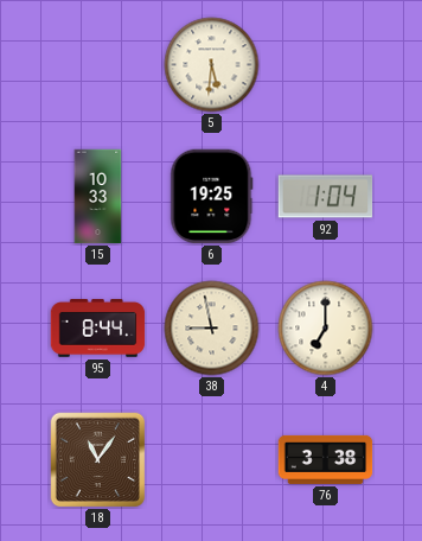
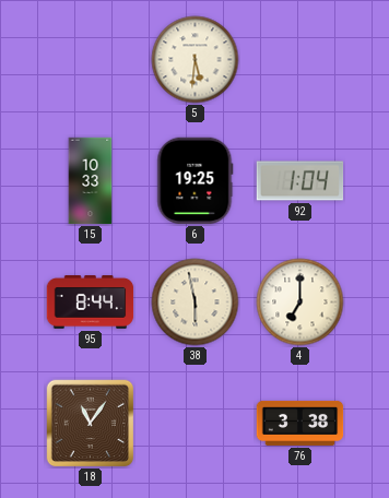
38: 8:58 -> 5:58
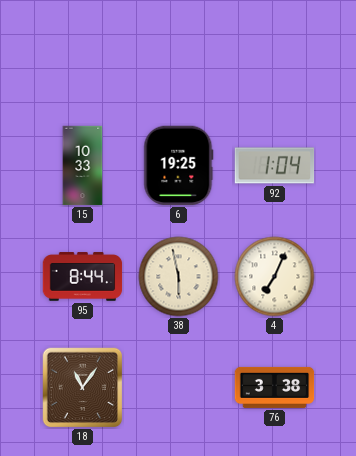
5: 5:31 -> none
4: 7:00 -> 7:04
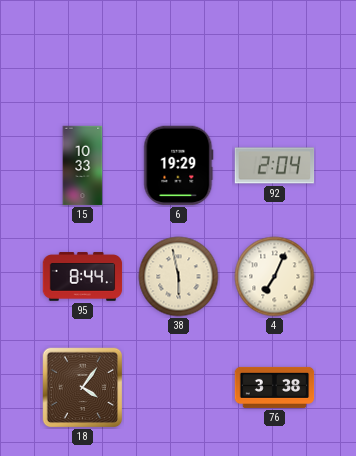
6: 19:25 -> 19:29
92: 1:04 -> 2:04
18: 11:06 -> 4:06
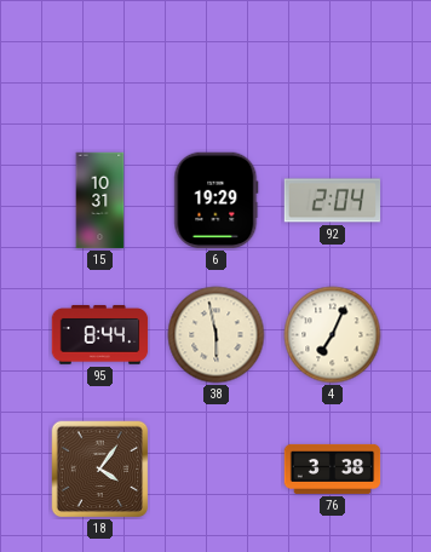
15: 10:33 -> 10:31
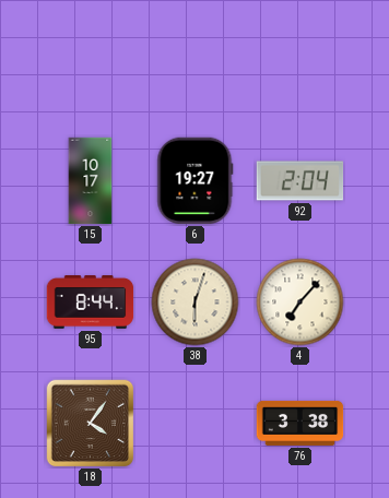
15: 10:31 -> 10:17
6: 19:29 -> 19:27
38: 5:58 -> 6:03
4: 7:04 -> 7:07
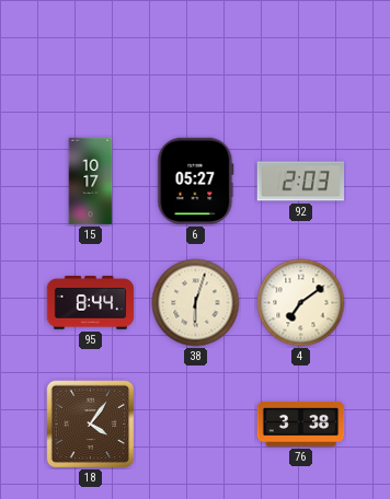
6: 19:27 -> 05:27
92: 2:04 -> 2:03
4: 7:07 -> 7:09
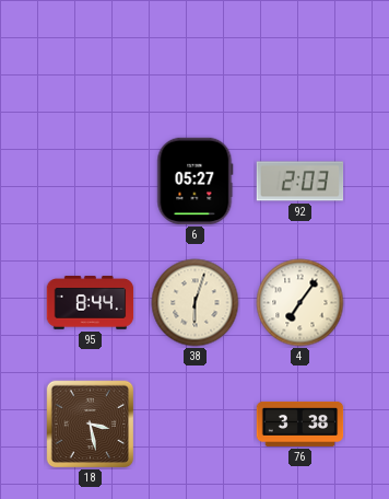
15: 10:17 -> none
4: 7:09 -> 7:06
18: 4:06 -> 3:28
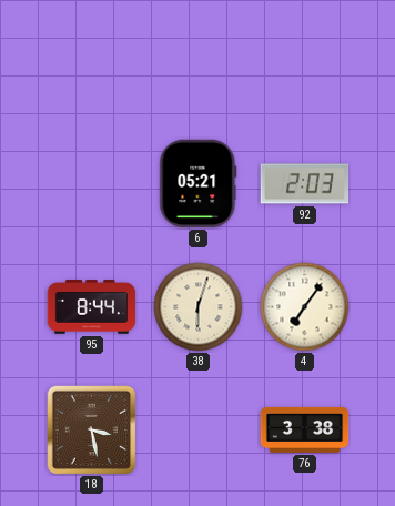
6: 05:27 -> 05:21
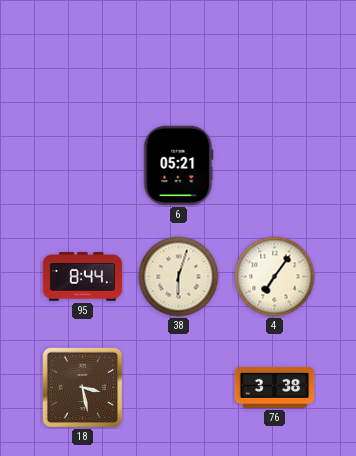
92: 2:03 -> none
